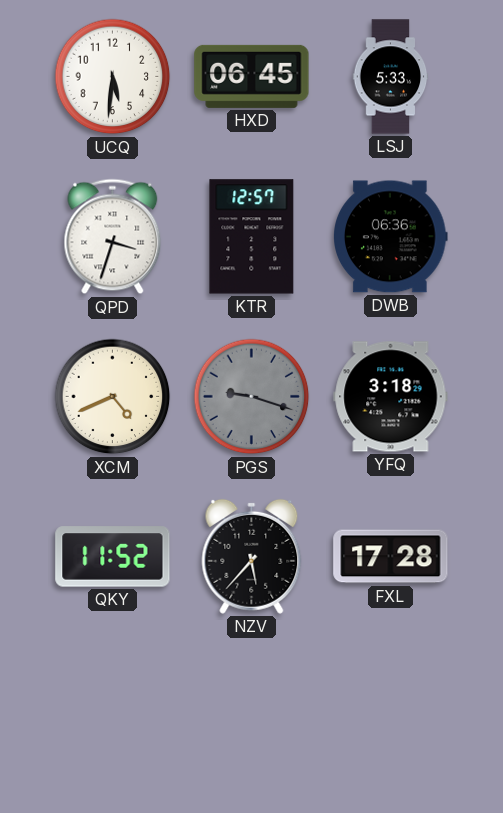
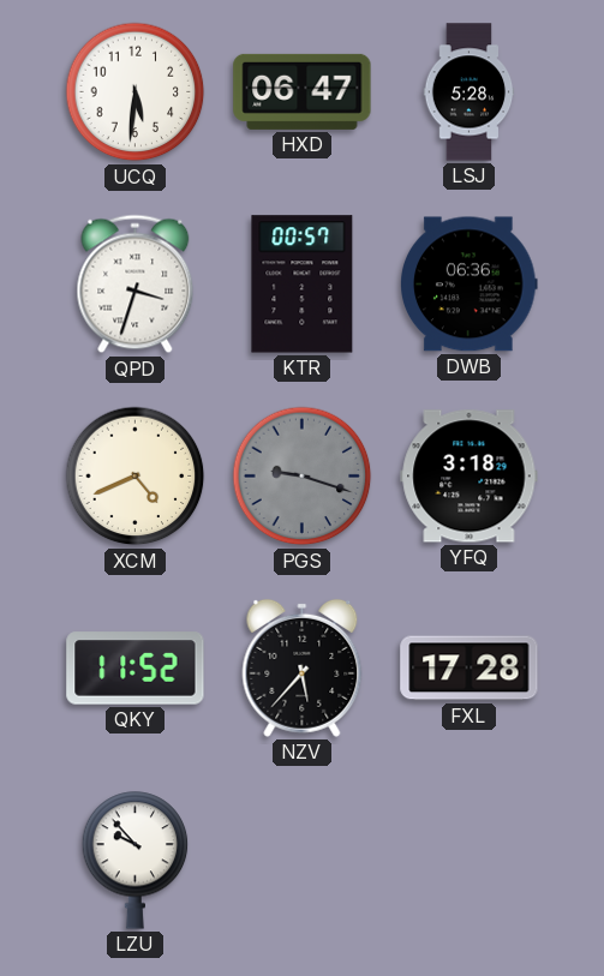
HXD: 06:45 -> 06:47
LSJ: 5:33 -> 5:28
KTR: 12:57 -> 00:57
LZU: none -> 9:53
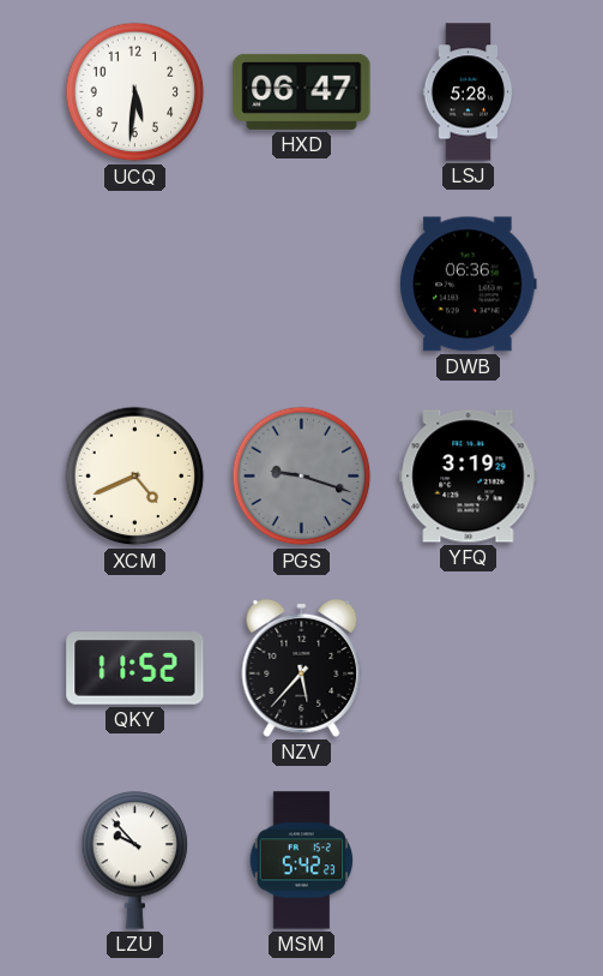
QPD: 3:33 -> none
KTR: 00:57 -> none
YFQ: 3:18 -> 3:19
FXL: 17:28 -> none
MSM: none -> 5:42
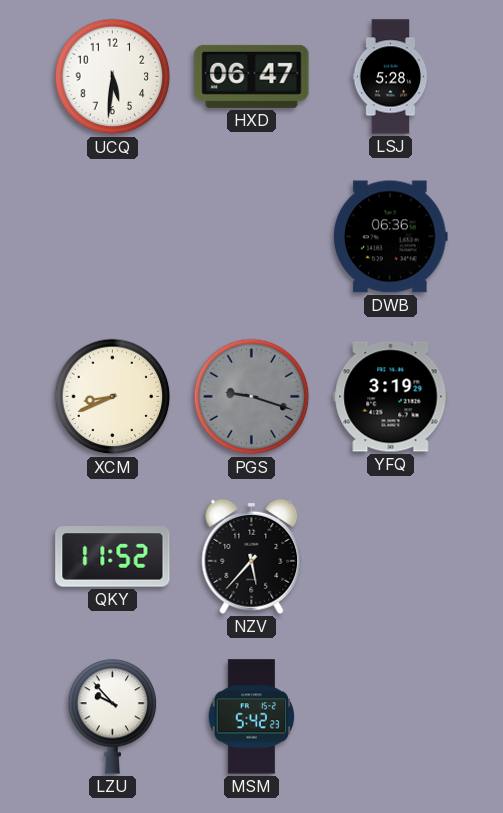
XCM: 4:41 -> 8:41
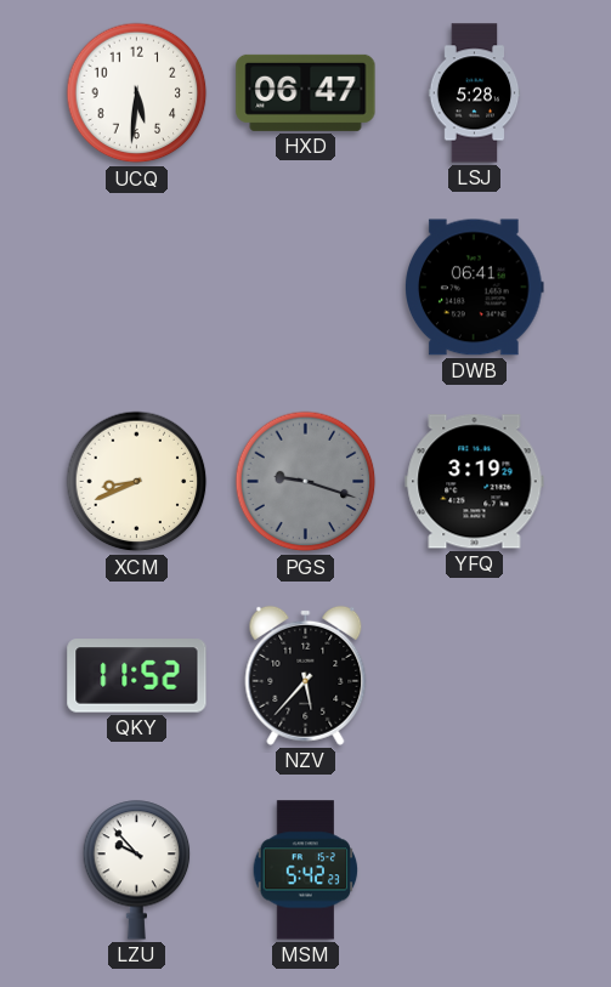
DWB: 06:36 -> 06:41
